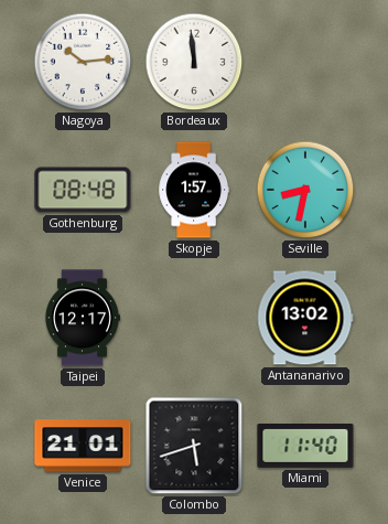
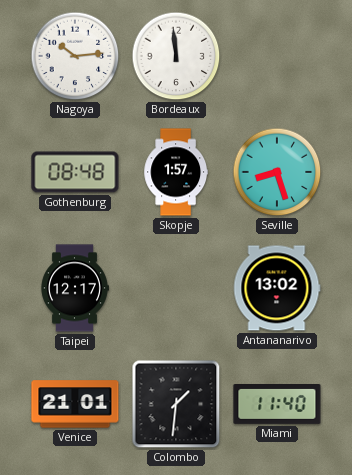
Seville: 8:32 -> 8:27
Colombo: 5:42 -> 1:31
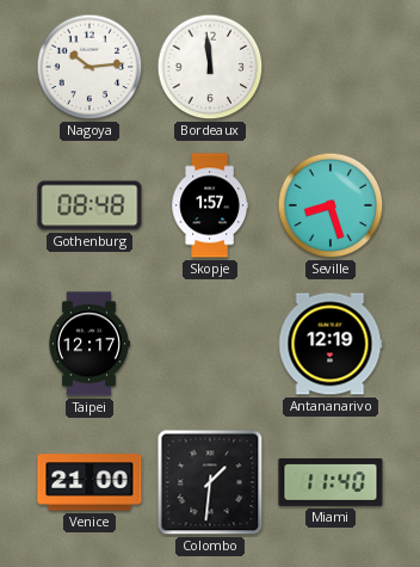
Antananarivo: 13:02 -> 12:19
Venice: 21:01 -> 21:00
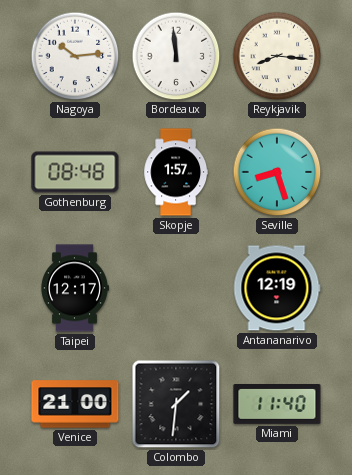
Reykjavik: none -> 8:16
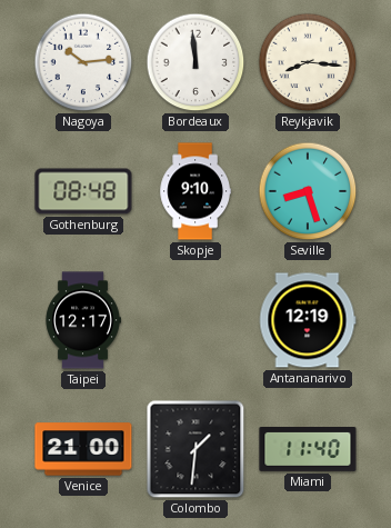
Skopje: 1:57 -> 9:10
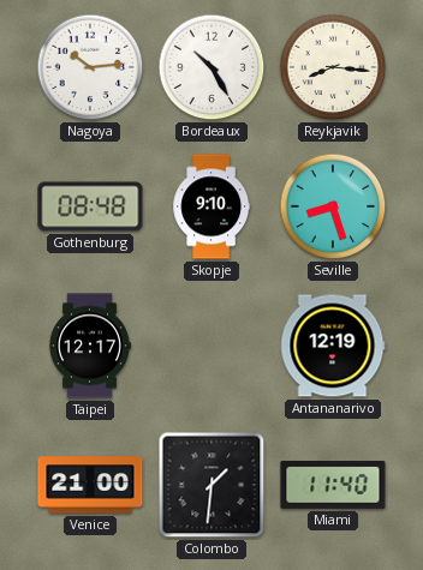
Bordeaux: 11:59 -> 10:25
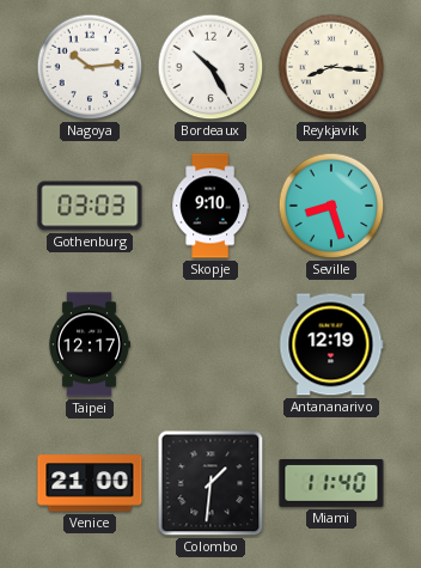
Gothenburg: 08:48 -> 03:03
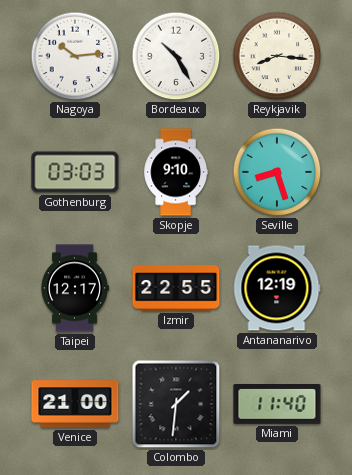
Izmir: none -> 22:55
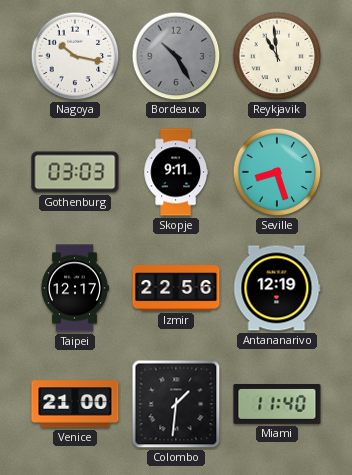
Nagoya: 10:14 -> 10:17
Bordeaux dial: white -> grey
Reykjavik: 8:16 -> 10:59
Skopje: 9:10 -> 9:11
Izmir: 22:55 -> 22:56
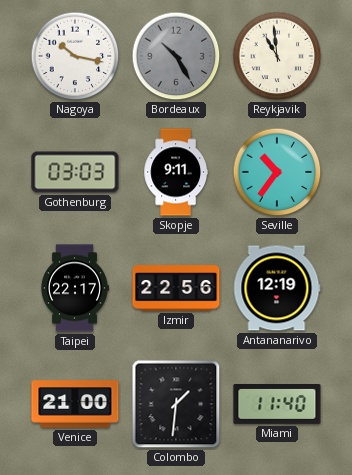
Seville: 8:27 -> 10:36
Taipei: 12:17 -> 22:17
